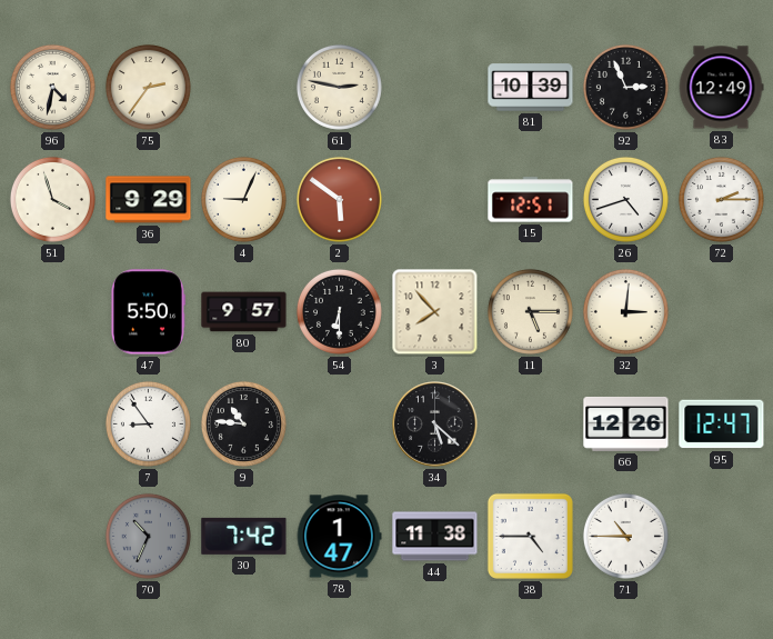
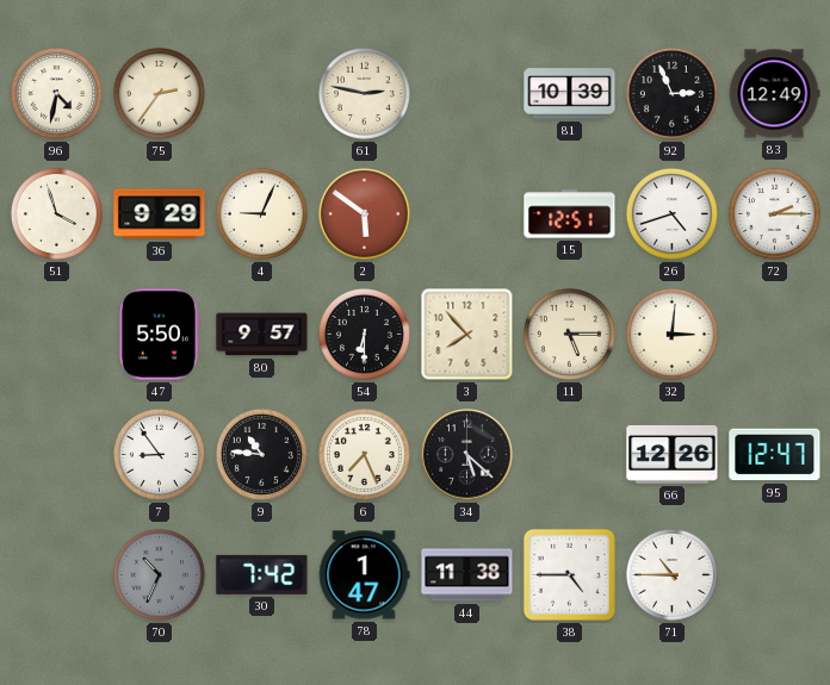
6: none -> 7:26
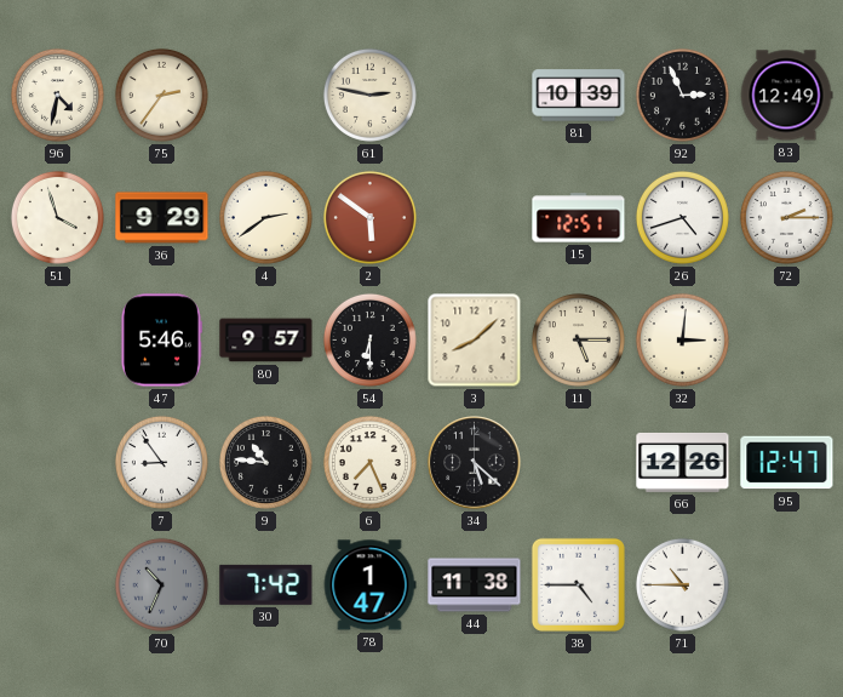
4: 9:04 -> 2:39
47: 5:50 -> 5:46
3: 7:53 -> 8:08
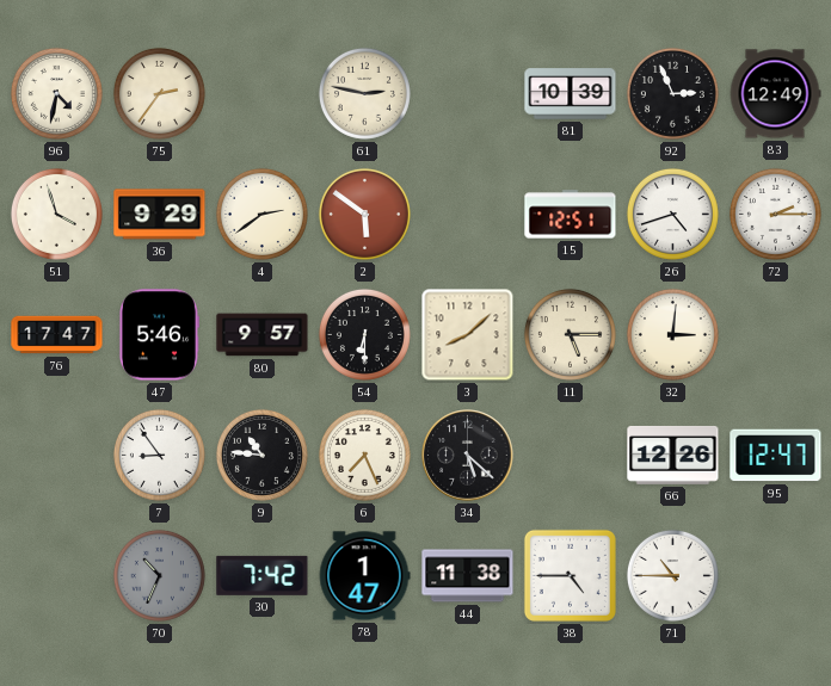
76: none -> 17:47
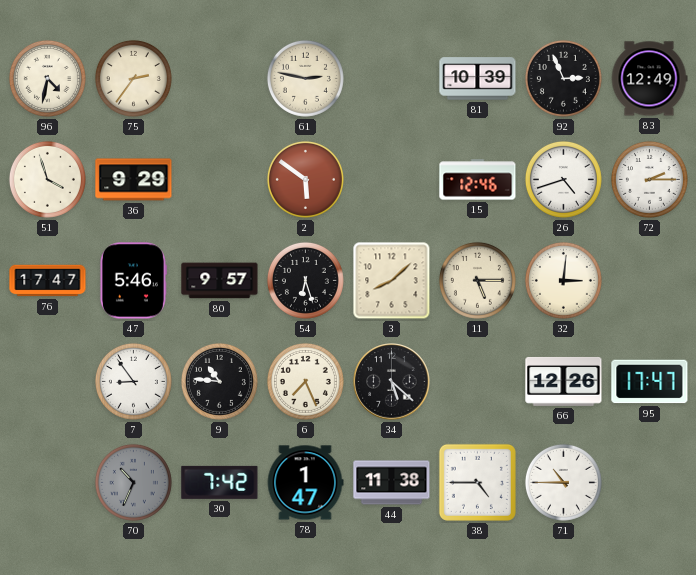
4: 2:39 -> none
15: 12:51 -> 12:46
54: 6:30 -> 6:27
95: 12:47 -> 17:47
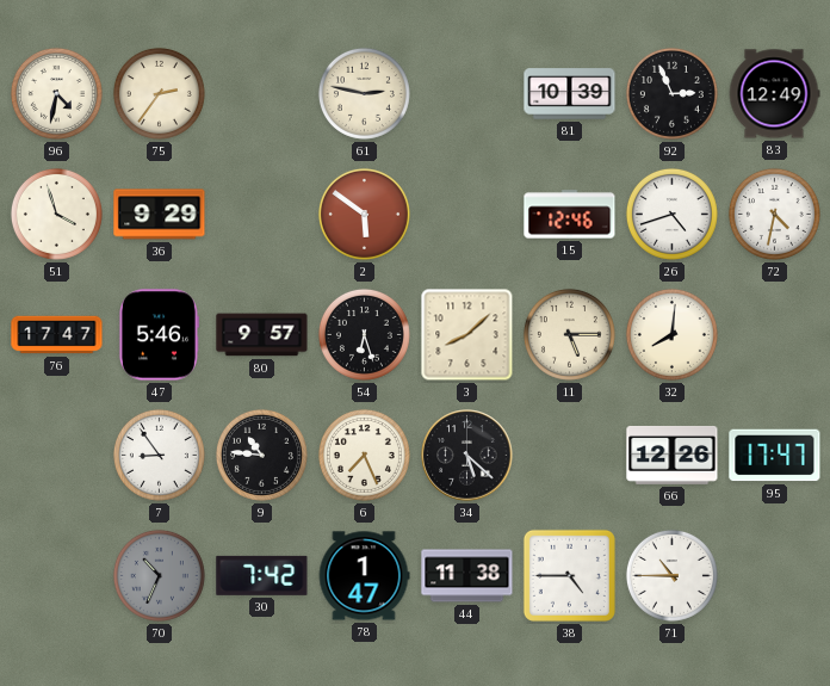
72: 2:15 -> 4:32
32: 3:01 -> 8:01
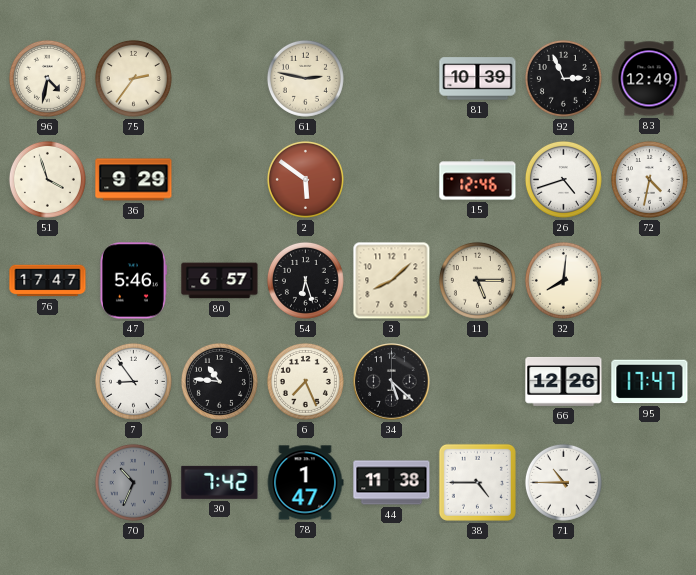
80: 9:57 -> 6:57
